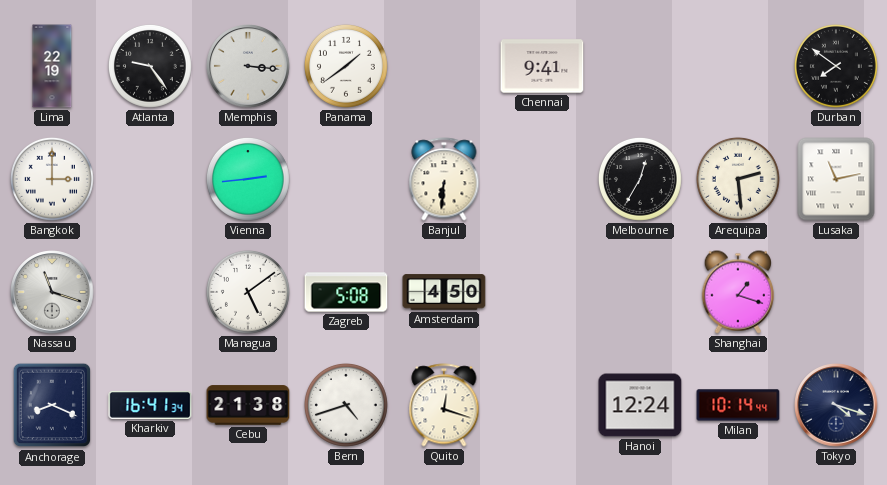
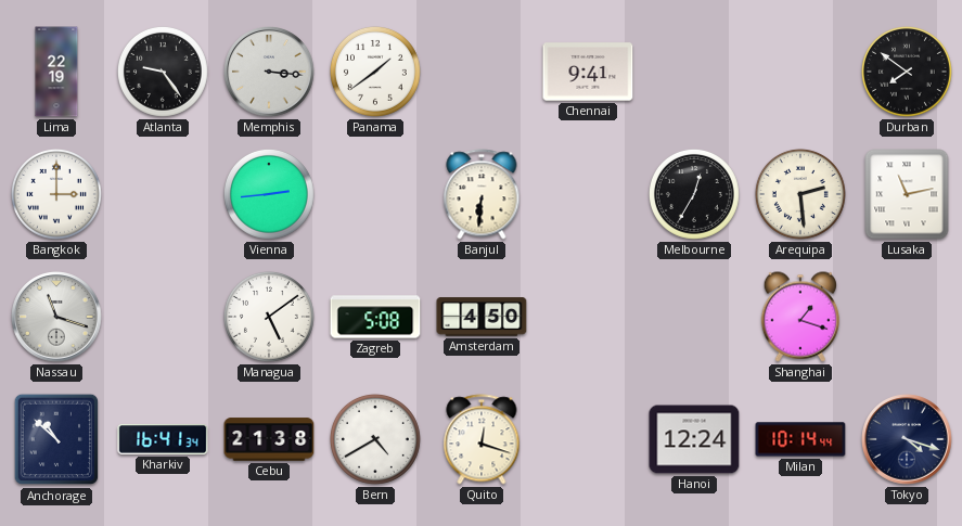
Anchorage: 8:19 -> 10:52
Bern: 4:42 -> 4:40
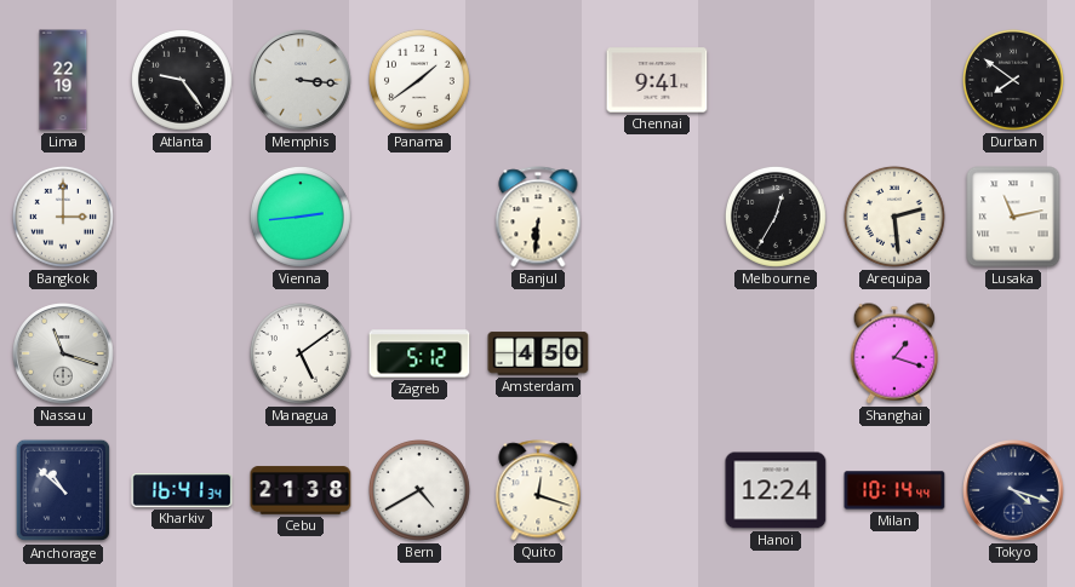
Zagreb: 5:08 -> 5:12
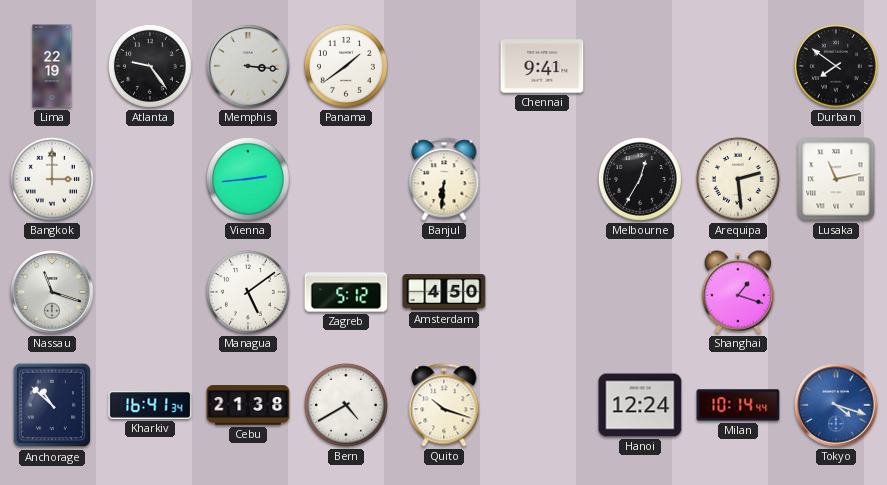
Quito: 12:18 -> 10:18
Tokyo dial: navy -> blue
